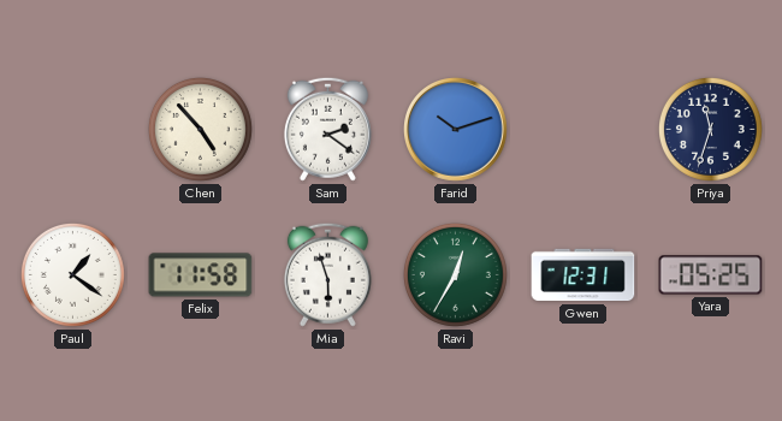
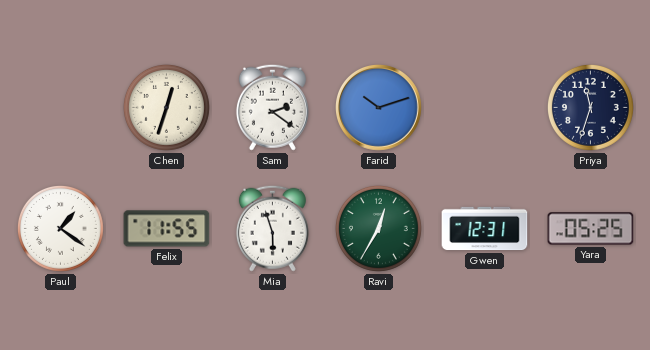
Chen: 4:53 -> 12:33
Felix: 11:58 -> 11:55
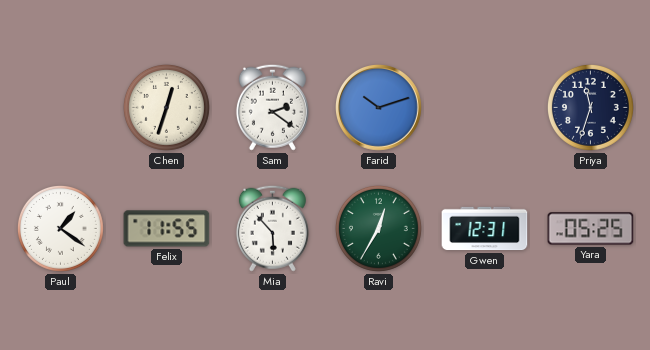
Mia: 5:57 -> 5:53
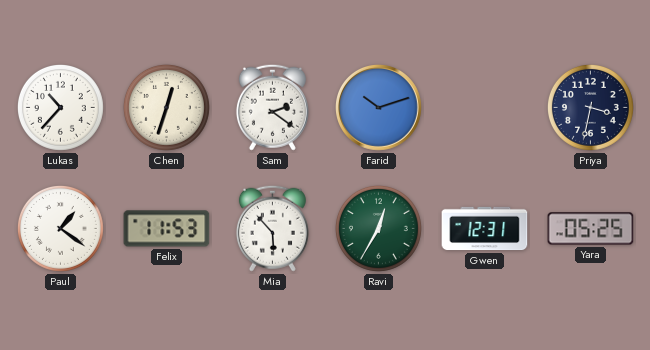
Lukas: none -> 10:37
Priya: 11:33 -> 3:32
Felix: 11:55 -> 11:53
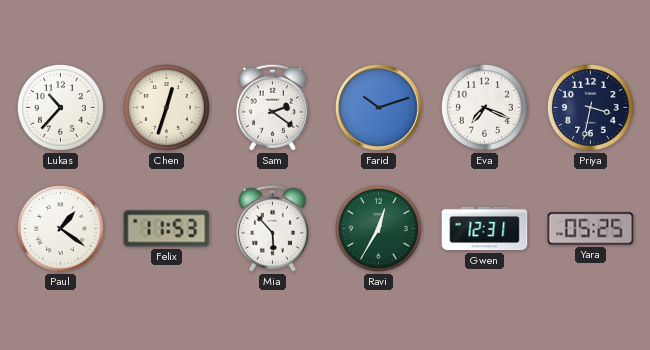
Eva: none -> 7:19
